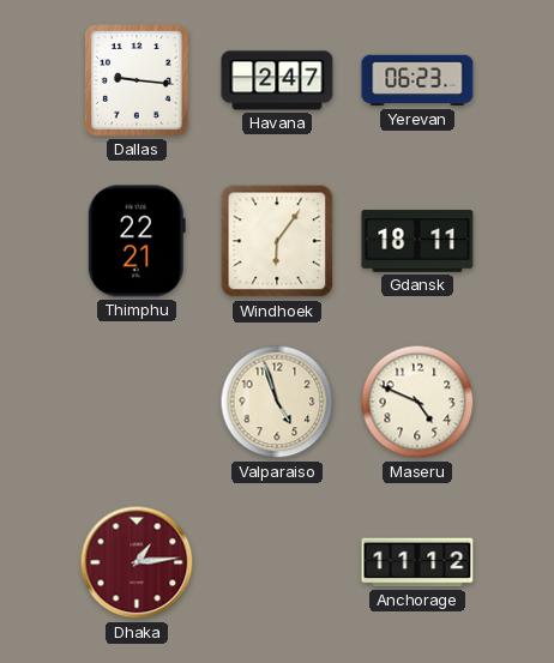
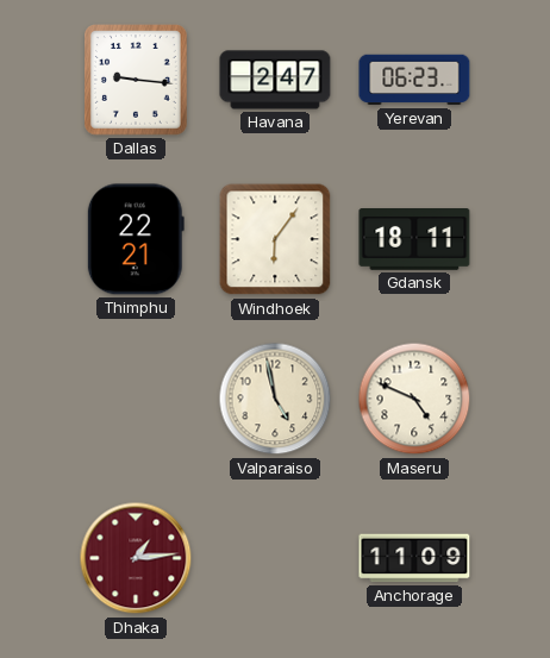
Valparaiso: 4:57 -> 4:58
Anchorage: 11:12 -> 11:09
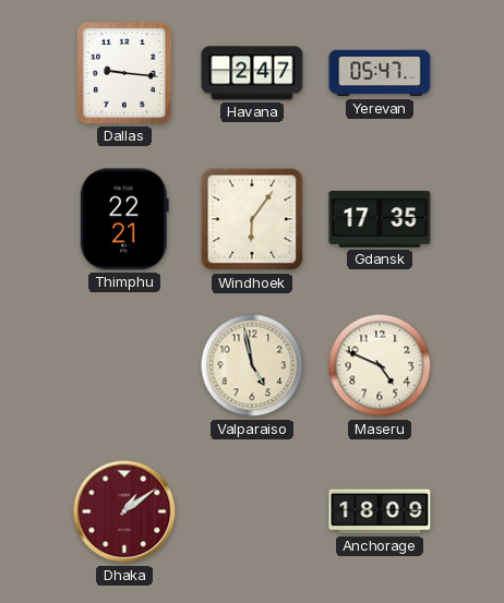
Yerevan: 06:23 -> 05:47
Gdansk: 18:11 -> 17:35
Dhaka: 1:14 -> 1:09
Anchorage: 11:09 -> 18:09
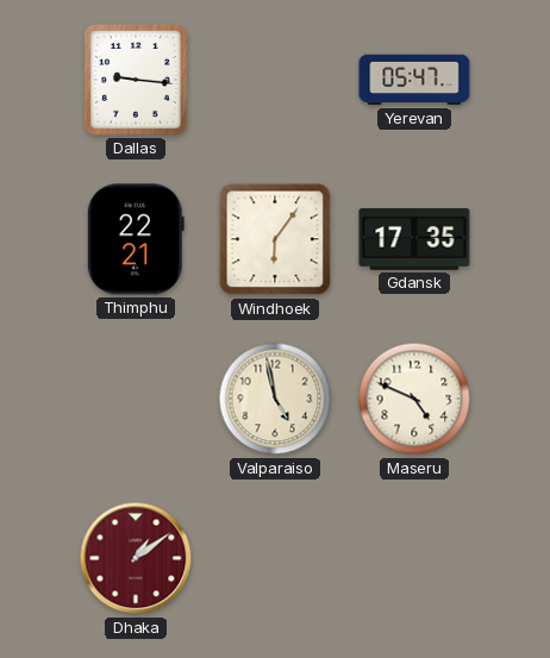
Havana: 2:47 -> none
Anchorage: 18:09 -> none
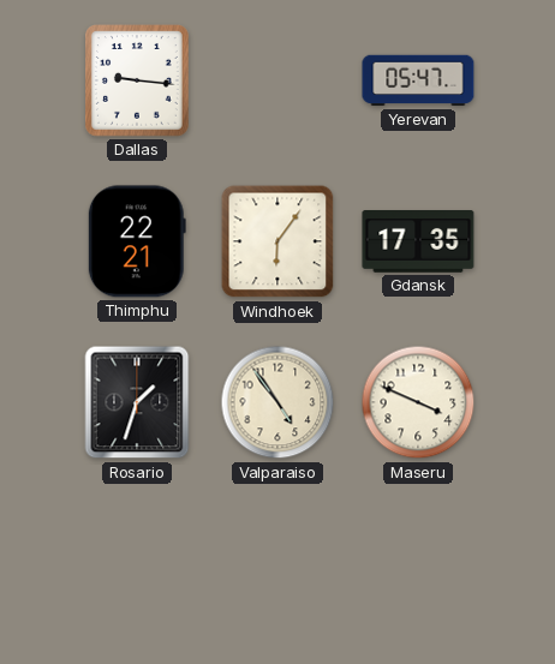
Rosario: none -> 1:33
Valparaiso: 4:58 -> 4:54
Maseru: 4:49 -> 3:49
Dhaka: 1:09 -> none
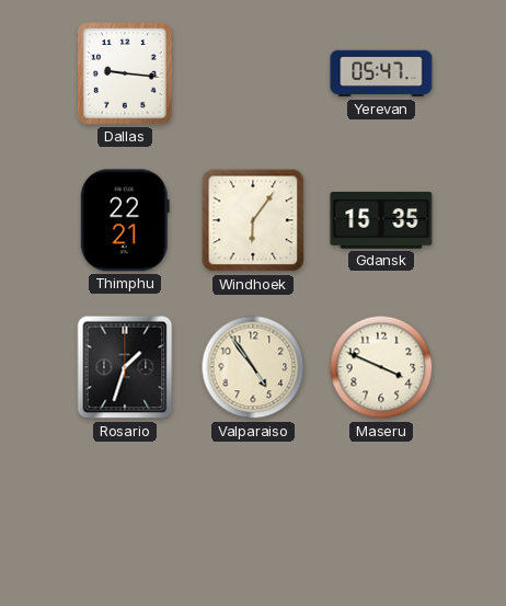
Gdansk: 17:35 -> 15:35
